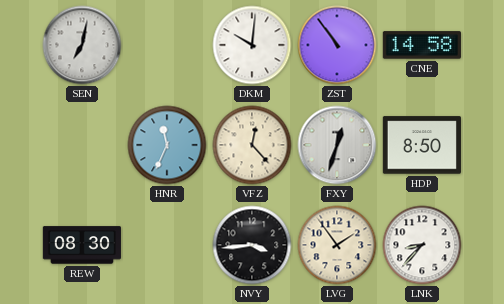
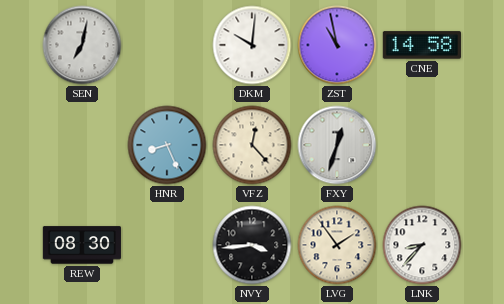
ZST: 10:54 -> 10:58
HNR: 11:34 -> 8:26
HDP: 8:50 -> none
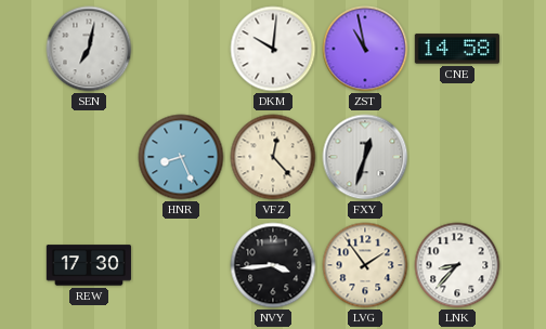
REW: 08:30 -> 17:30
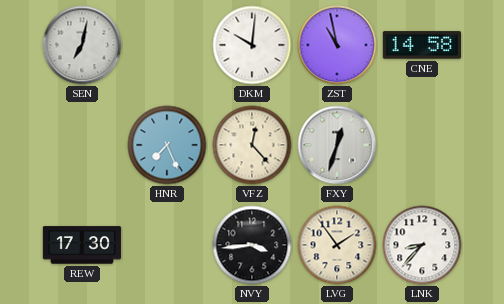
HNR: 8:26 -> 7:26
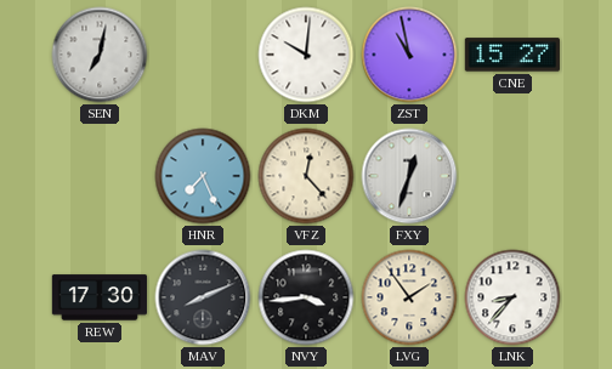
CNE: 14:58 -> 15:27
MAV: none -> 8:11
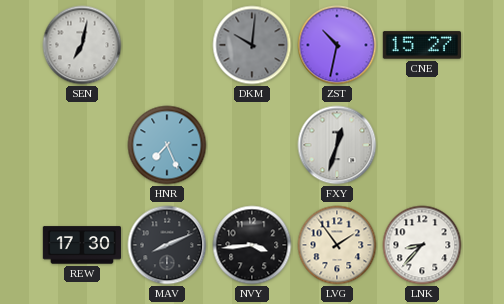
DKM dial: white -> grey
ZST: 10:58 -> 10:32
VFZ: 12:23 -> none
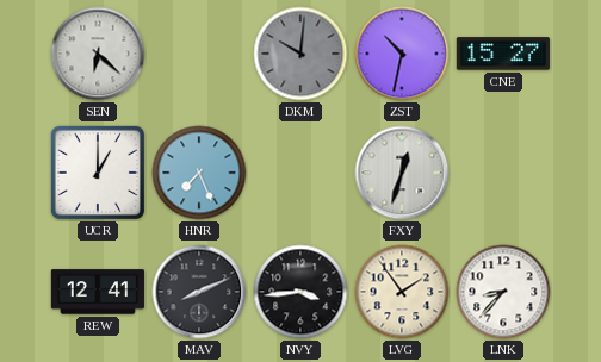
SEN: 7:02 -> 6:22
UCR: none -> 1:00
REW: 17:30 -> 12:41
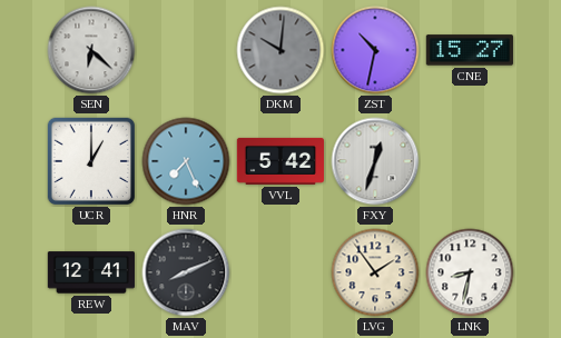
VVL: none -> 5:42
NVY: 3:44 -> none
LNK: 8:37 -> 8:32
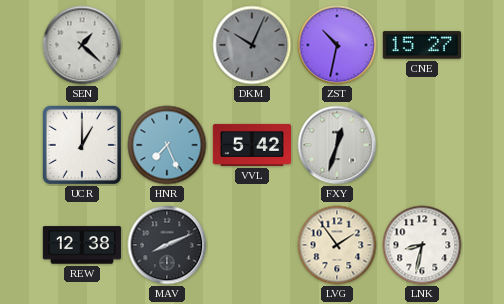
SEN: 6:22 -> 1:22
DKM: 10:01 -> 10:04
REW: 12:41 -> 12:38
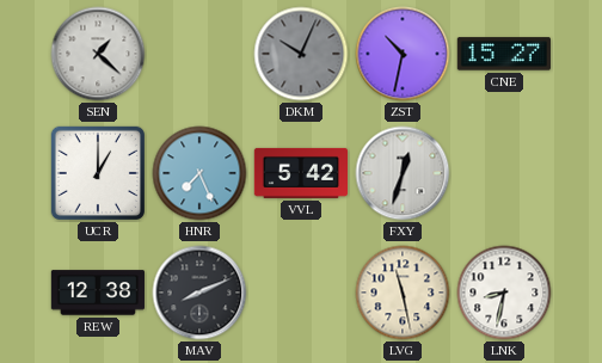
LVG: 1:54 -> 11:28
